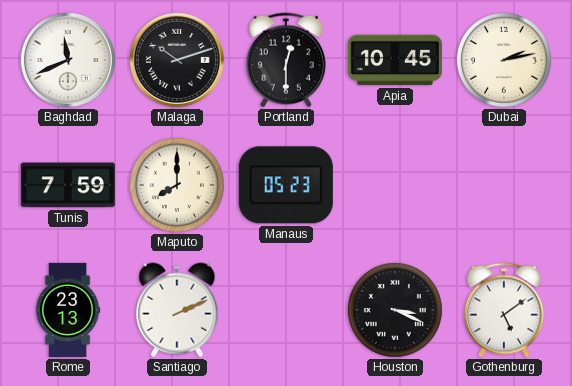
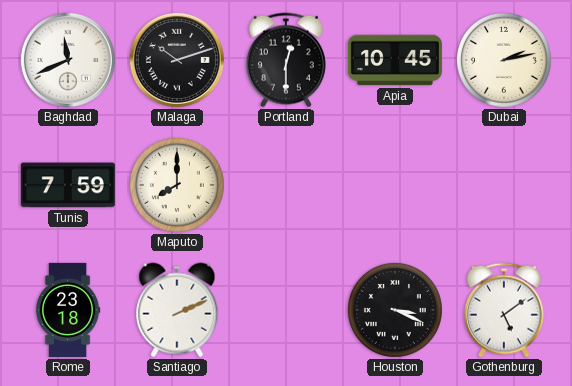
Manaus: 05:23 -> none
Rome: 23:13 -> 23:18
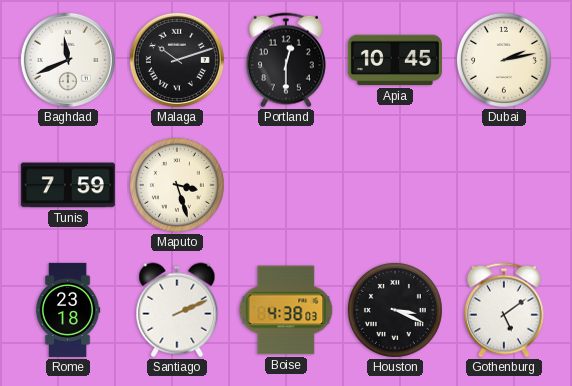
Maputo: 8:00 -> 3:27
Boise: none -> 4:38
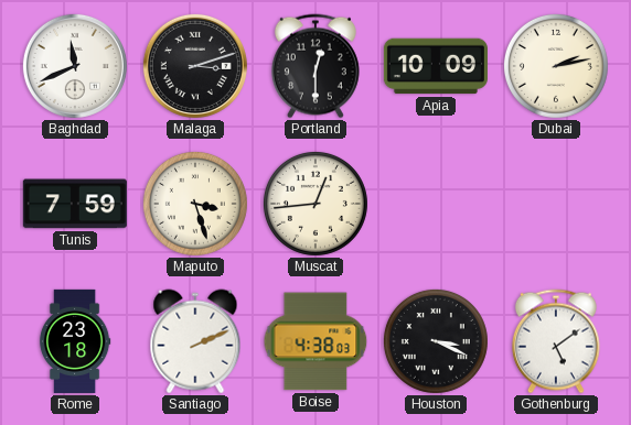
Malaga: 10:12 -> 3:12
Apia: 10:45 -> 10:09
Muscat: none -> 12:44
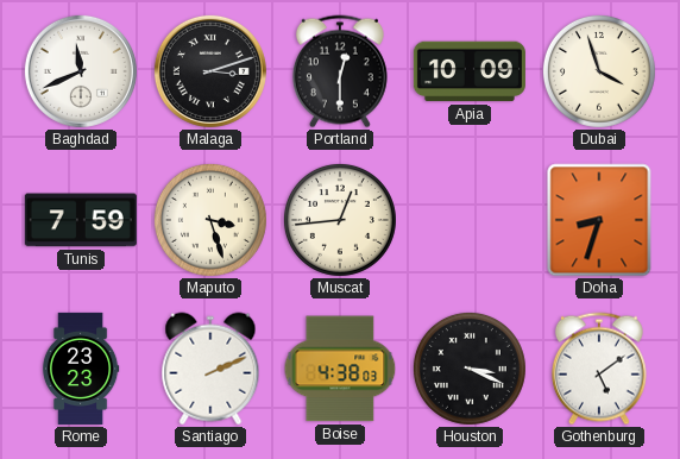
Dubai: 2:13 -> 3:57
Doha: none -> 8:33
Rome: 23:18 -> 23:23
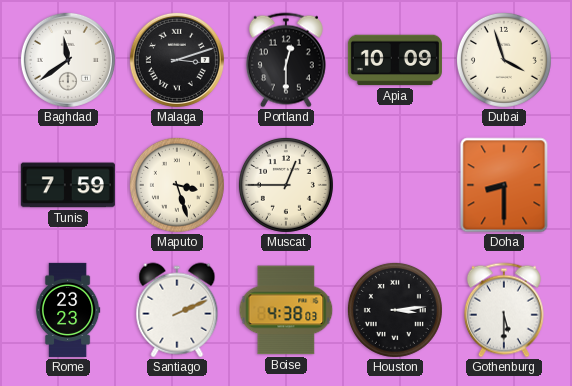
Baghdad: 11:41 -> 11:39
Muscat: 12:44 -> 12:45
Doha: 8:33 -> 8:30
Houston: 3:19 -> 3:14
Gothenburg: 5:09 -> 5:30
